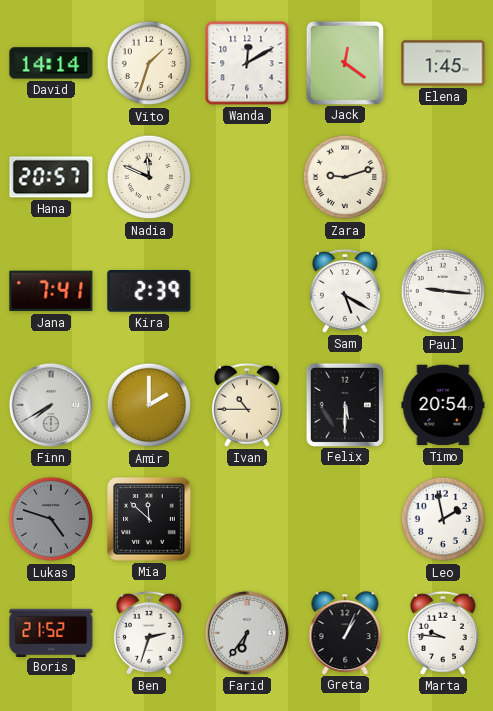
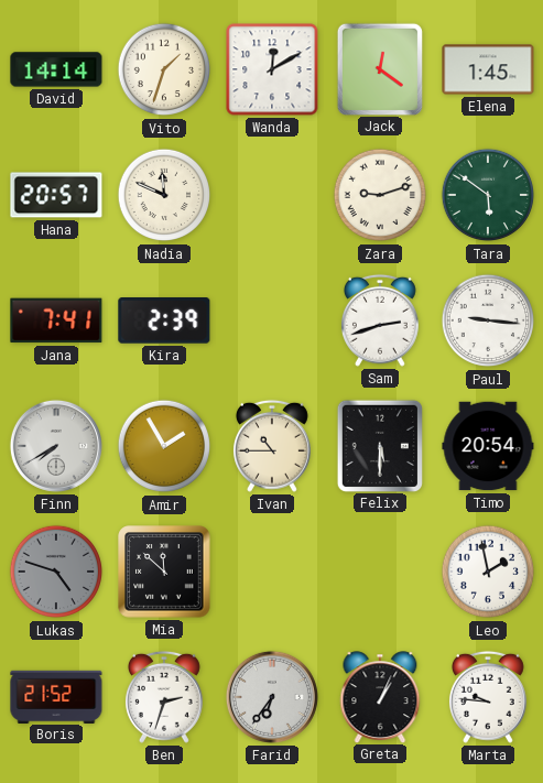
Tara: none -> 5:51
Sam: 5:20 -> 2:42
Amir: 2:00 -> 1:55
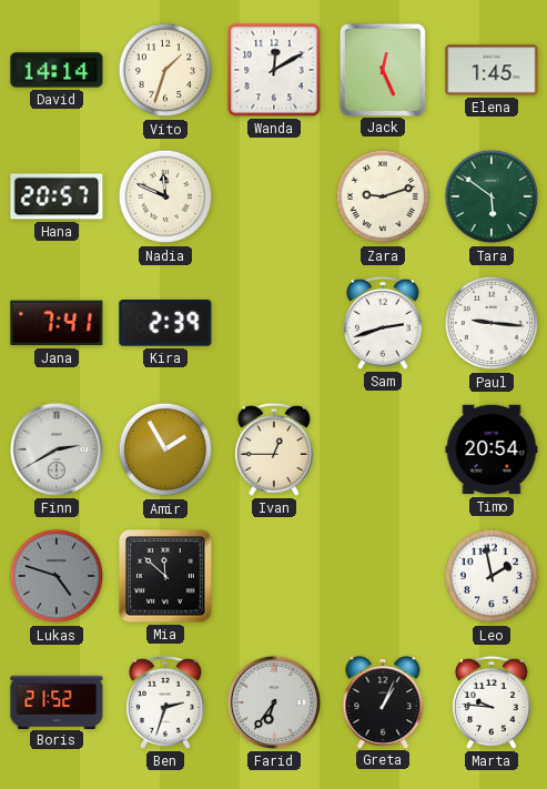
Jack: 12:21 -> 12:26
Finn: 7:40 -> 2:40
Ivan: 10:45 -> 12:45
Felix: 5:30 -> none
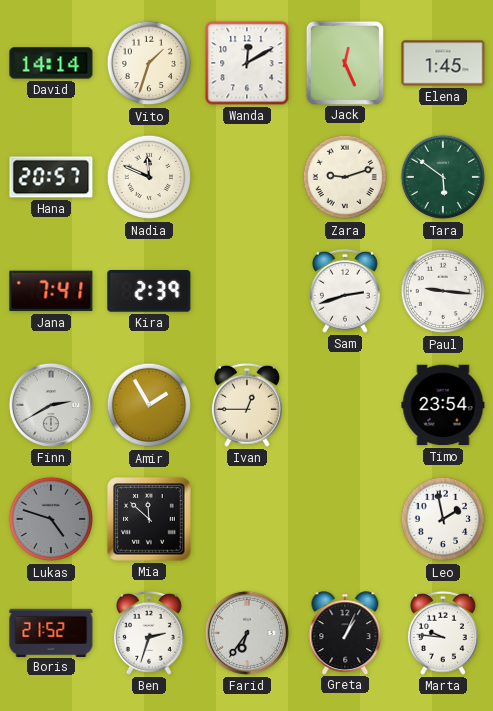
Timo: 20:54 -> 23:54
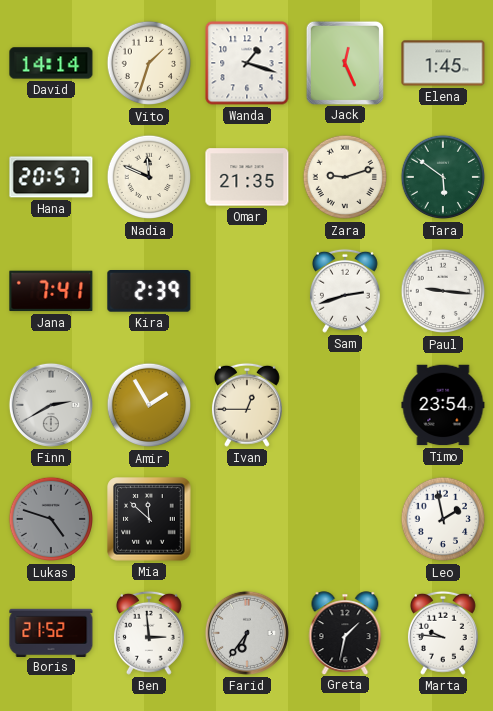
Wanda: 12:10 -> 1:18
Omar: none -> 21:35
Ben: 2:33 -> 2:59
Greta: 1:04 -> 1:32
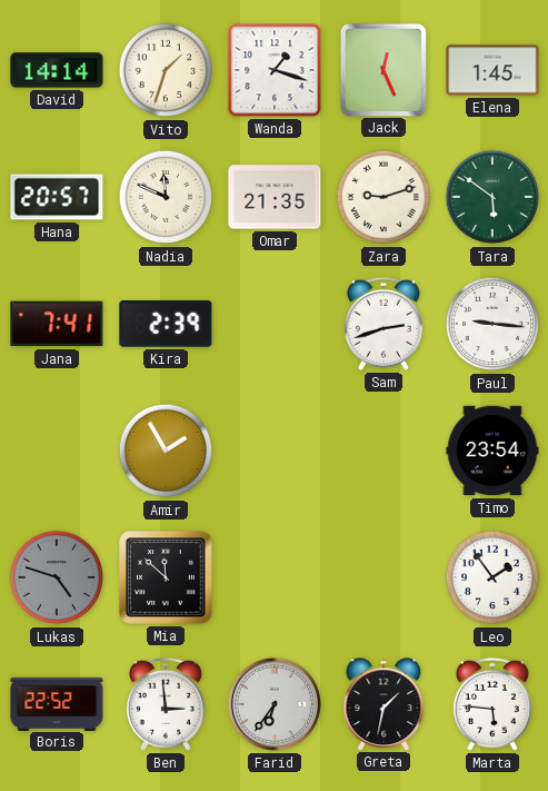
Finn: 2:40 -> none
Ivan: 12:45 -> none
Leo: 1:58 -> 1:54
Boris: 21:52 -> 22:52
Marta: 9:46 -> 5:46
